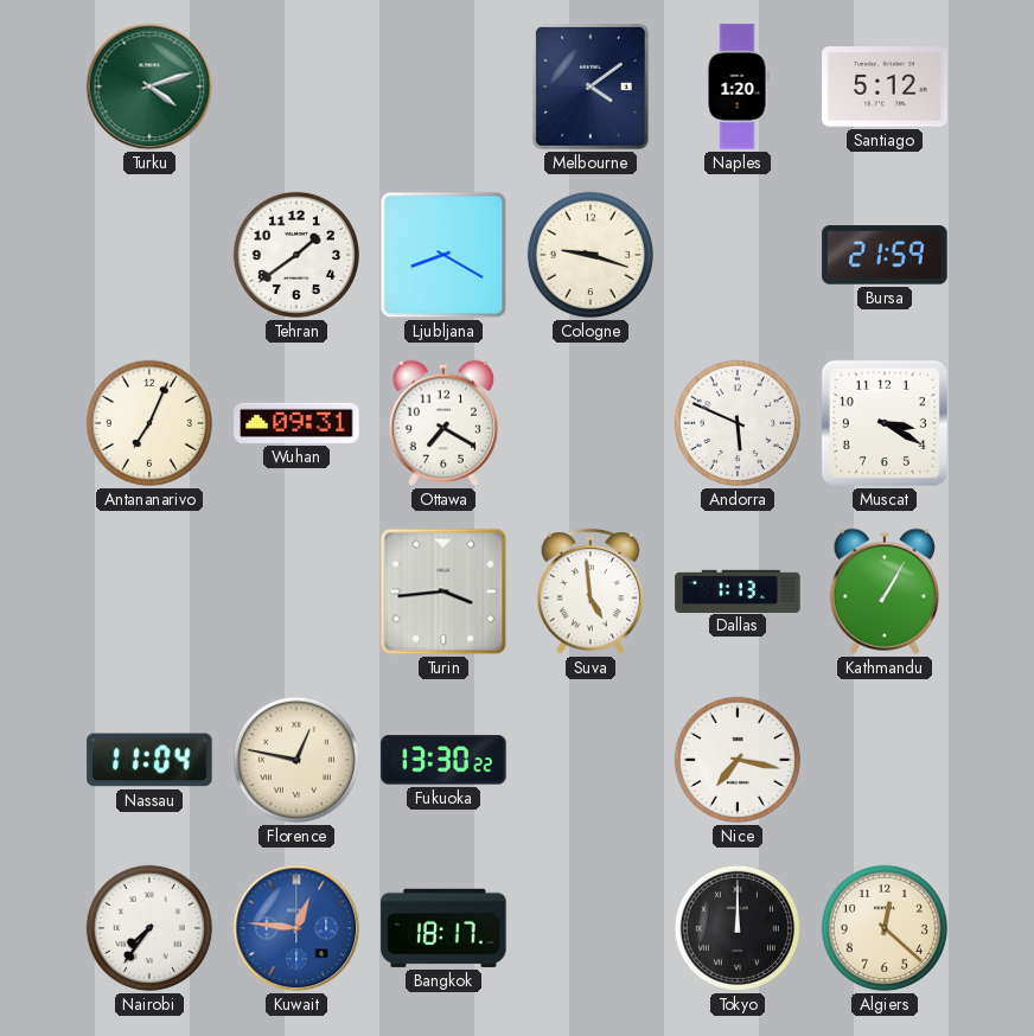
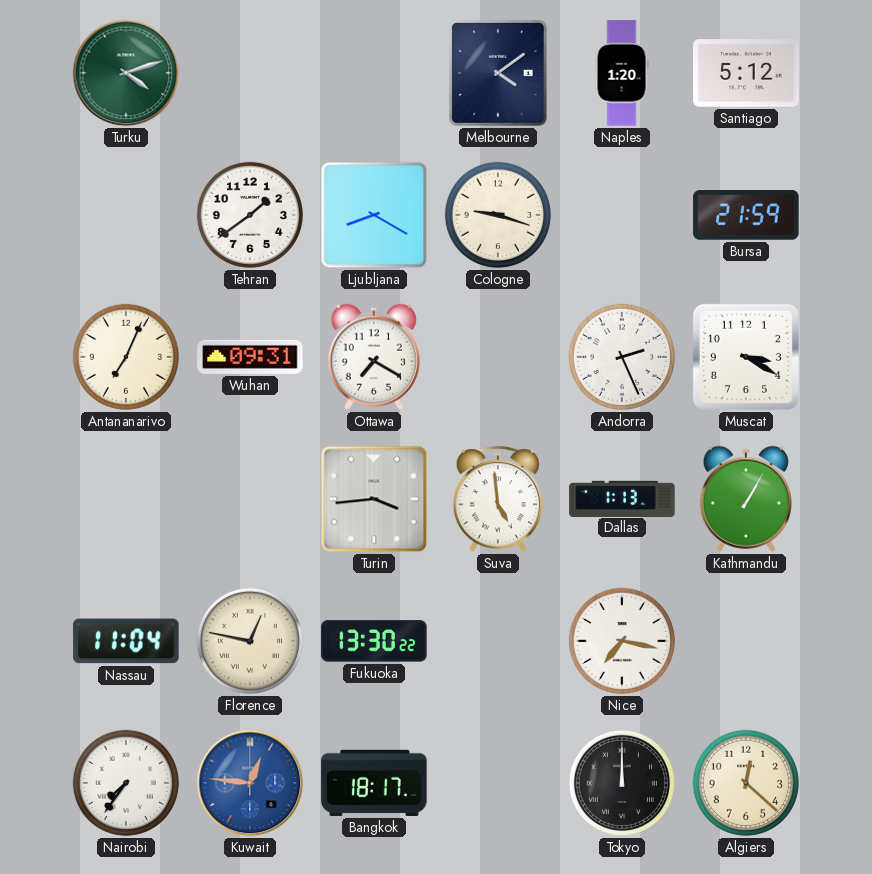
Andorra: 5:49 -> 2:26
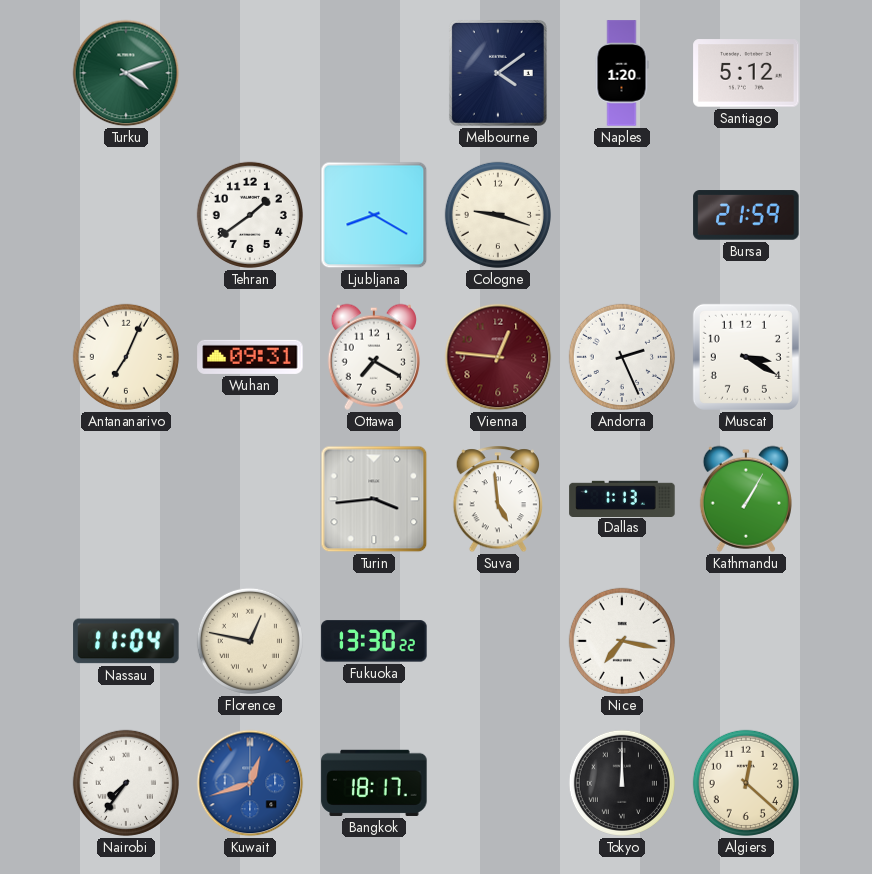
Vienna: none -> 12:46
Kuwait: 12:46 -> 12:42
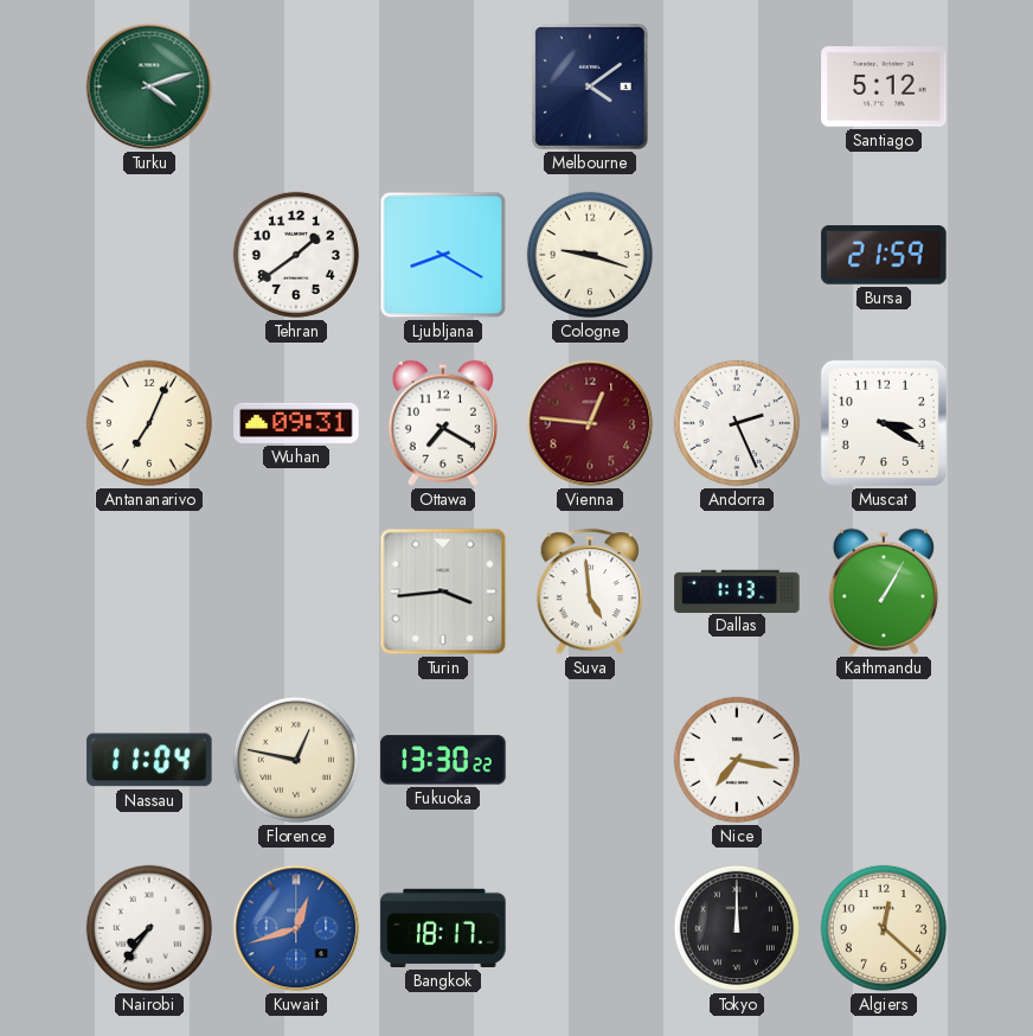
Naples: 1:20 -> none
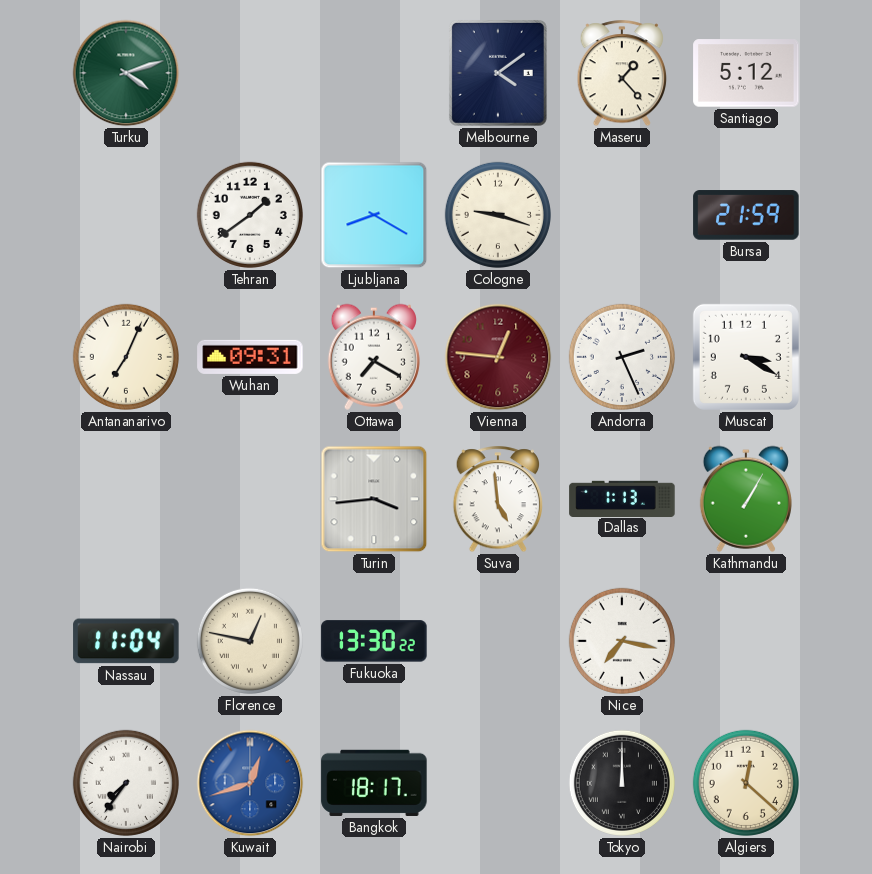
Maseru: none -> 1:23
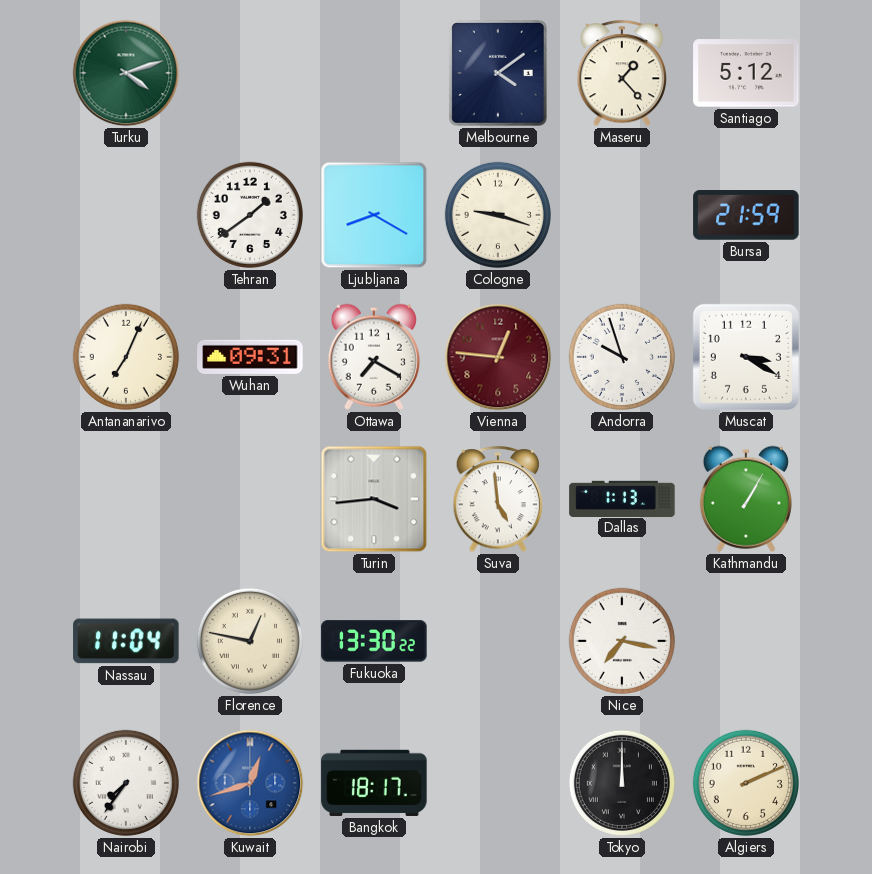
Andorra: 2:26 -> 9:57
Algiers: 12:22 -> 2:11
